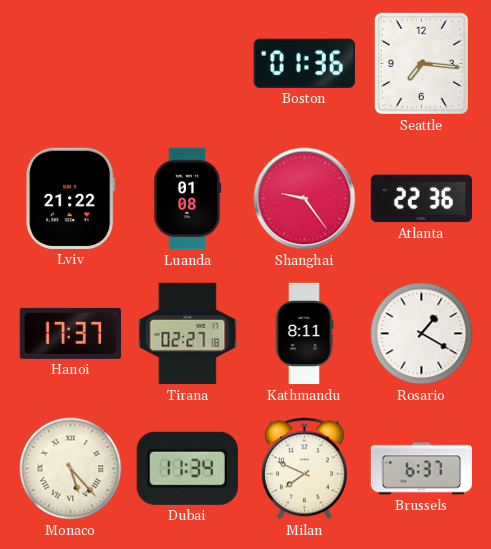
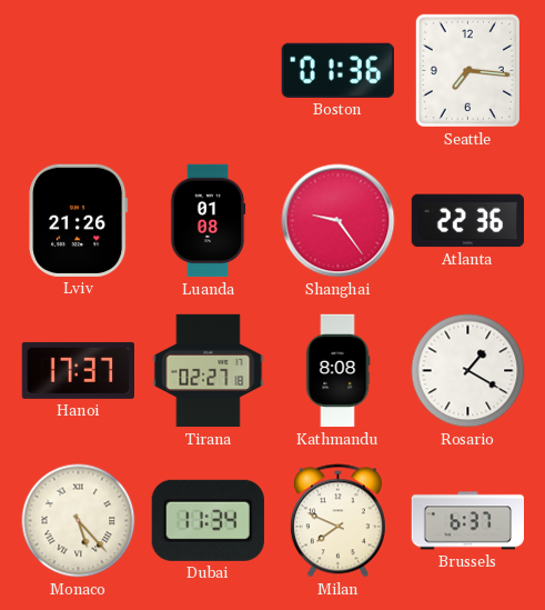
Lviv: 21:22 -> 21:26
Kathmandu: 8:11 -> 8:08
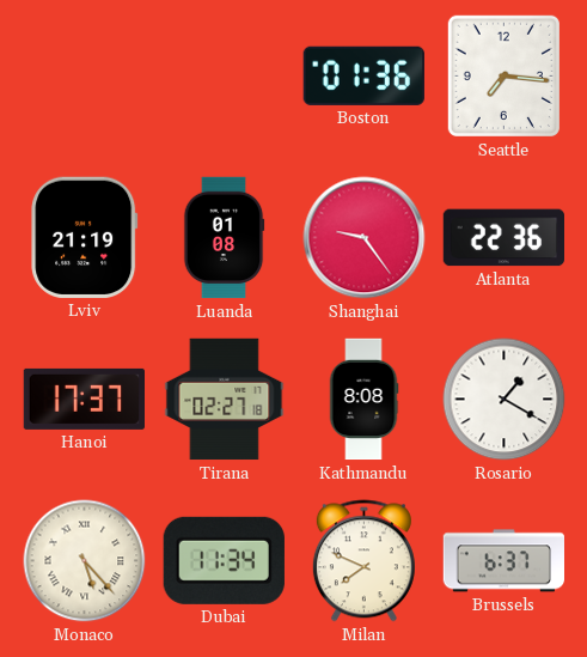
Lviv: 21:26 -> 21:19
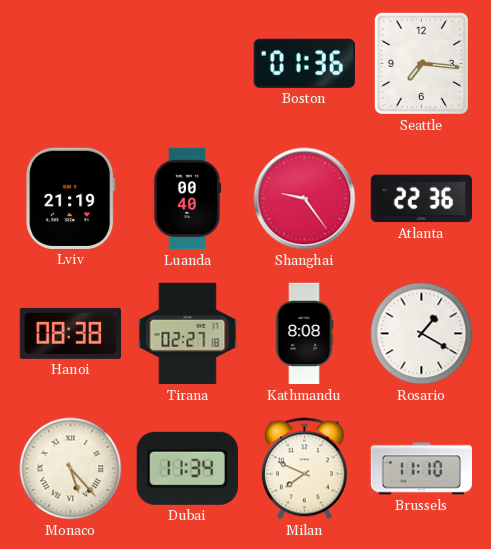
Luanda: 01:08 -> 00:40
Hanoi: 17:37 -> 08:38
Brussels: 6:37 -> 11:10
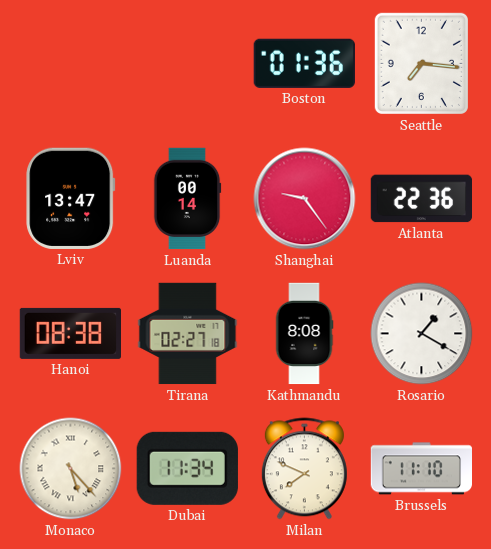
Lviv: 21:19 -> 13:47
Luanda: 00:40 -> 00:14
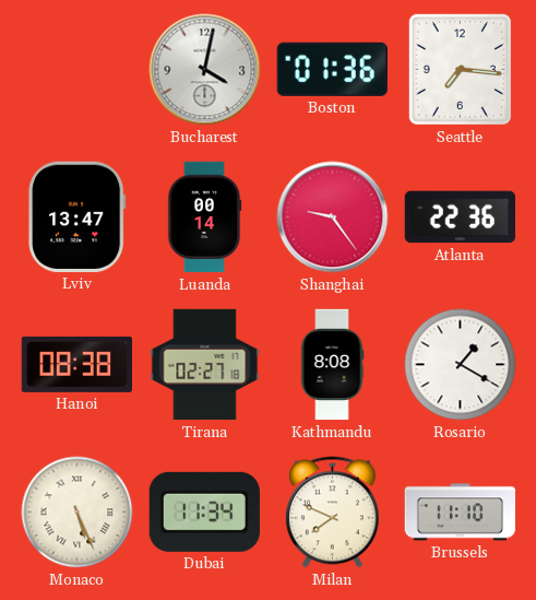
Bucharest: none -> 4:02
Monaco: 5:23 -> 5:26
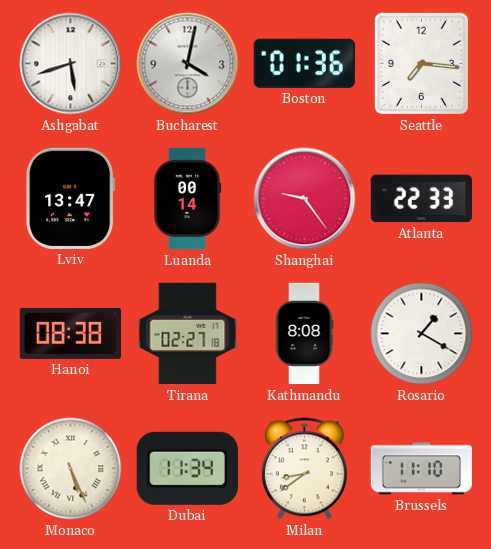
Ashgabat: none -> 5:42
Atlanta: 22:36 -> 22:33
Milan: 7:49 -> 8:39
